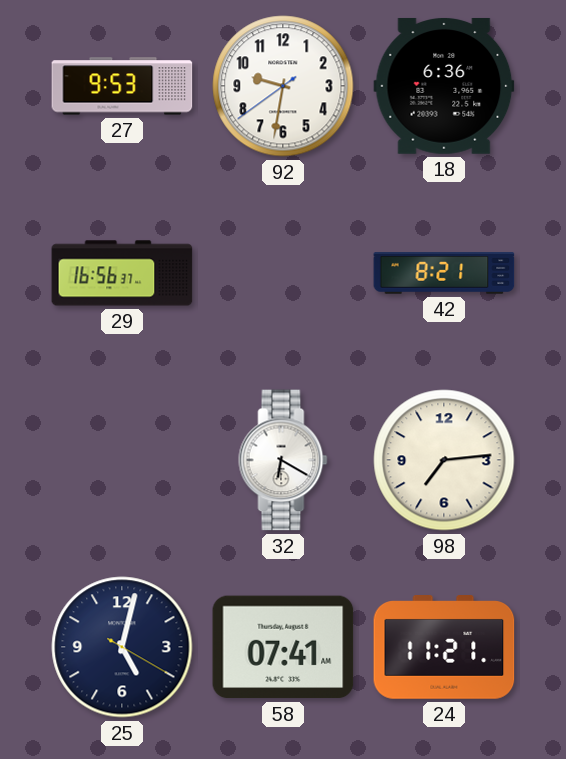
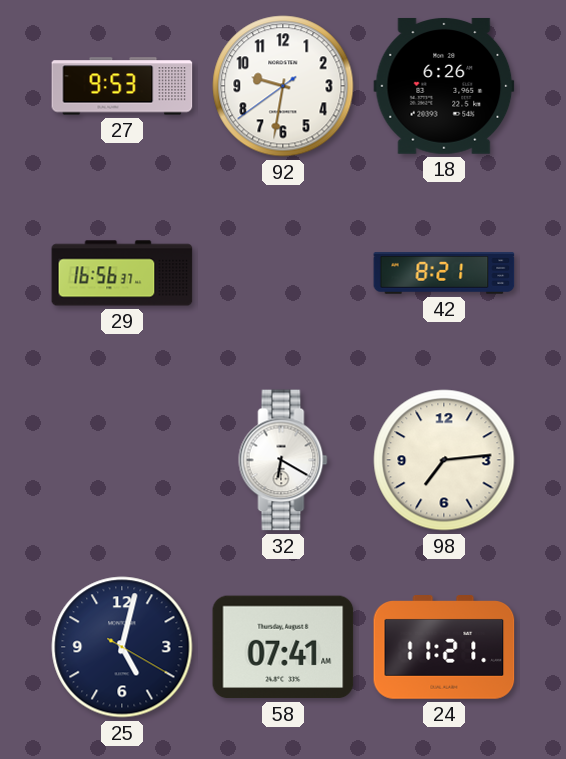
18: 6:36 -> 6:26
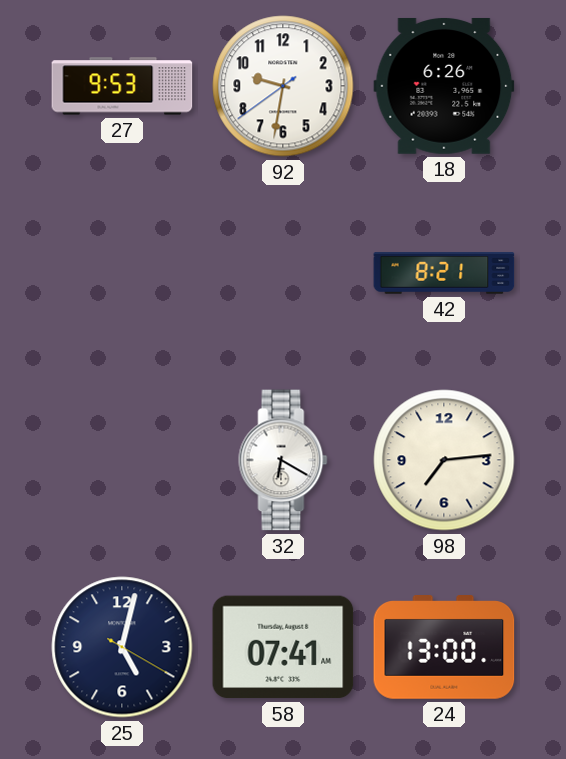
29: 16:56 -> none
24: 11:21 -> 13:00
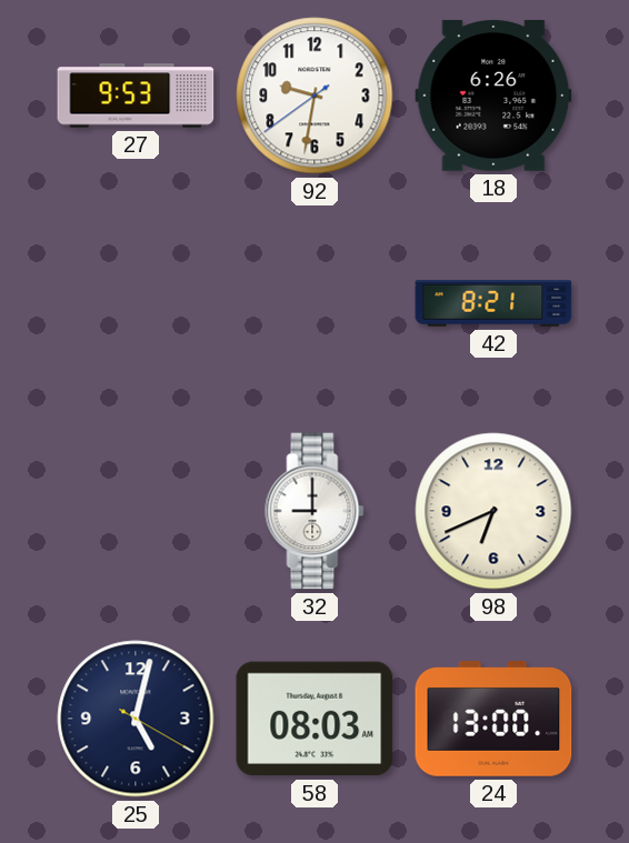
32: 6:20 -> 9:00
98: 7:14 -> 6:41
58: 07:41 -> 08:03
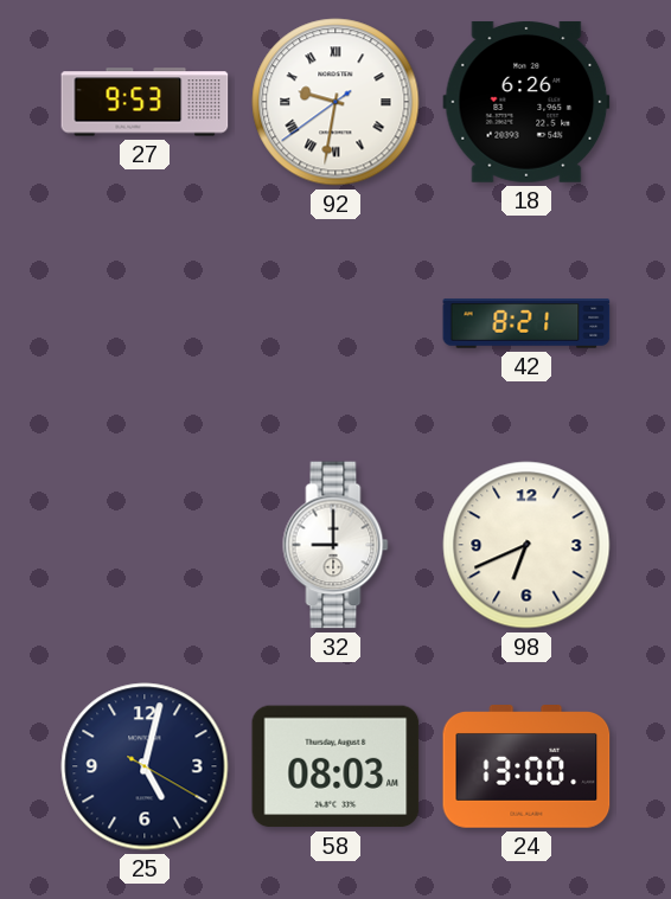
92 numerals: Arabic -> Roman
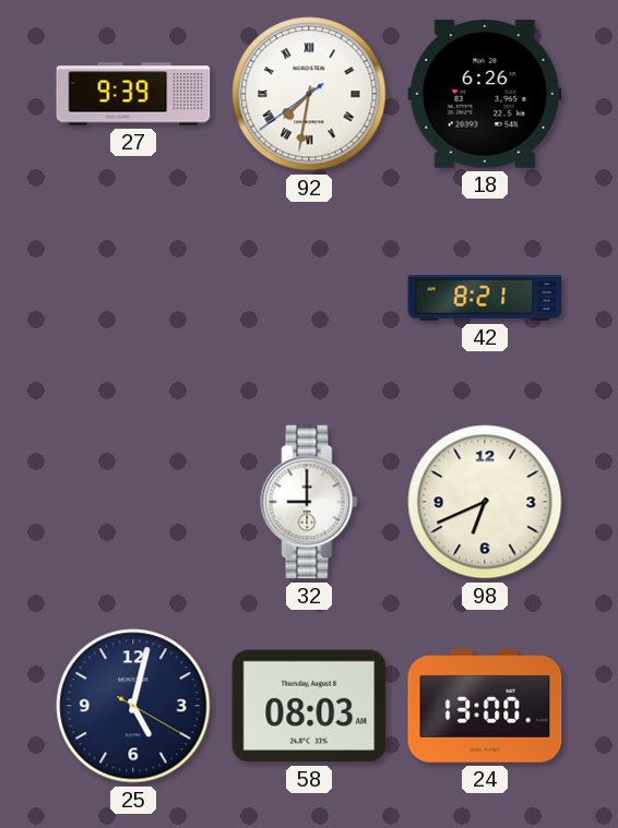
27: 9:53 -> 9:39
92: 9:31 -> 7:31
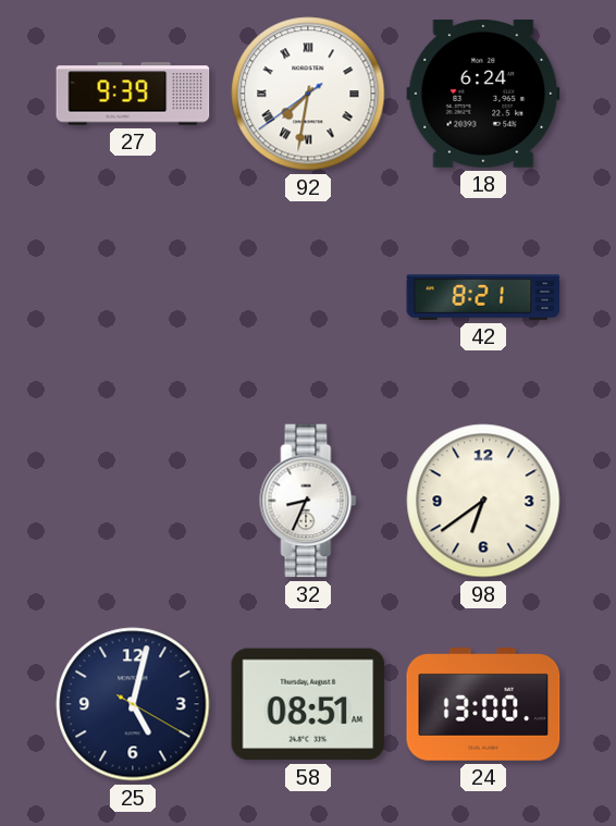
18: 6:26 -> 6:24
32: 9:00 -> 8:34
98: 6:41 -> 6:39
58: 08:03 -> 08:51
